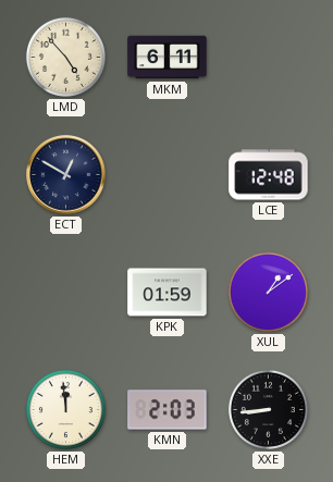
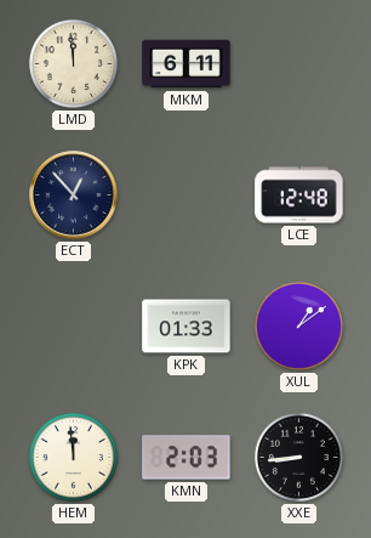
LMD: 4:53 -> 11:59
ECT: 12:50 -> 12:53
KPK: 01:59 -> 01:33
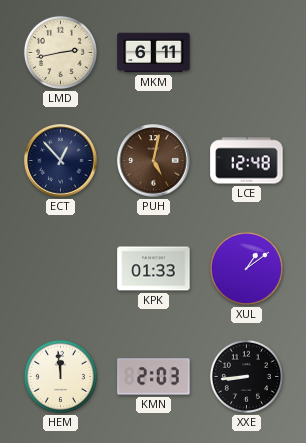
LMD: 11:59 -> 2:43
PUH: none -> 5:02
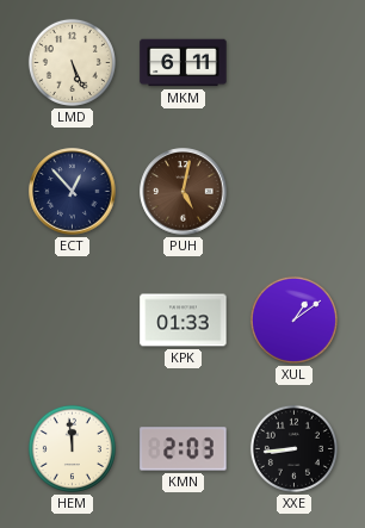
LMD: 2:43 -> 5:26
LCE: 12:48 -> none
